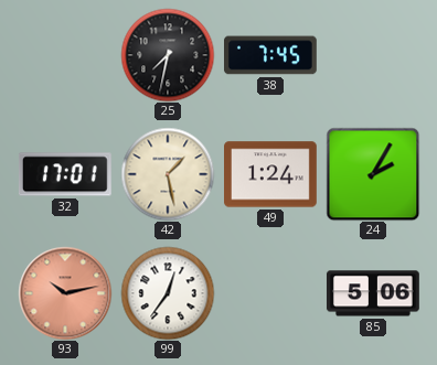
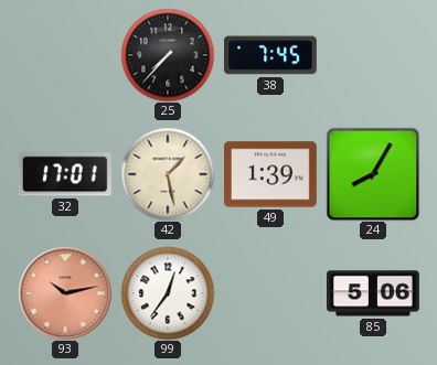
25: 7:32 -> 7:37
49: 1:24 -> 1:39
24: 2:05 -> 8:05
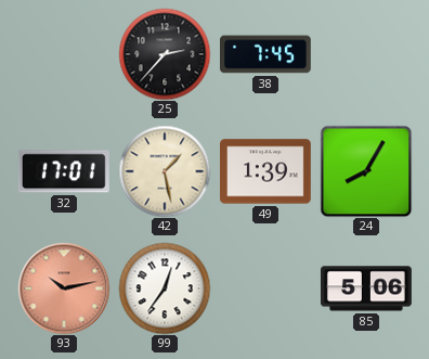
25: 7:37 -> 2:37
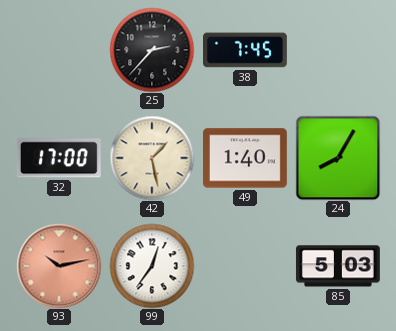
32: 17:01 -> 17:00
49: 1:39 -> 1:40
85: 5:06 -> 5:03
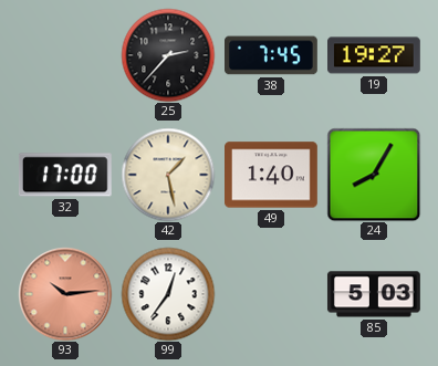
19: none -> 19:27
93: 10:13 -> 10:14
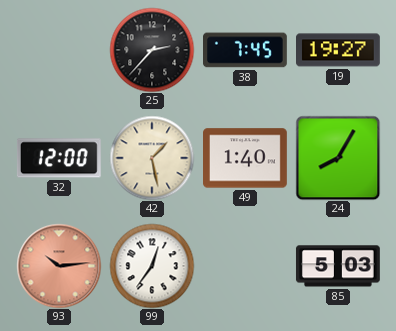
32: 17:00 -> 12:00
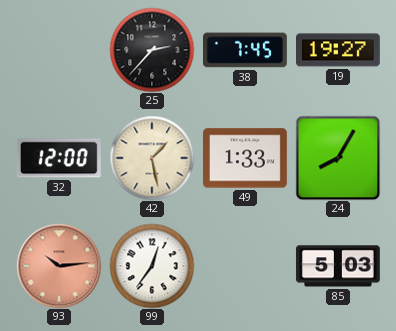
49: 1:40 -> 1:33
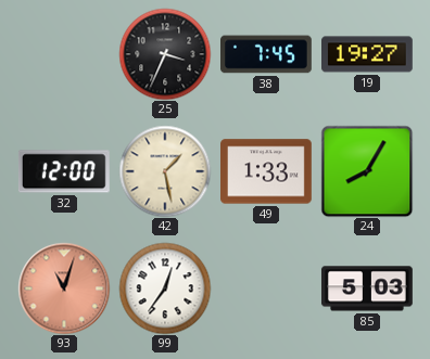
25: 2:37 -> 3:34
93: 10:14 -> 11:03
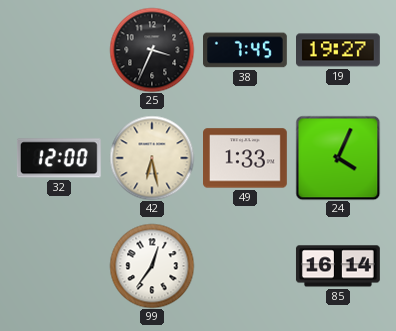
42: 1:28 -> 6:28
24: 8:05 -> 4:04
93: 11:03 -> none
85: 5:03 -> 16:14
